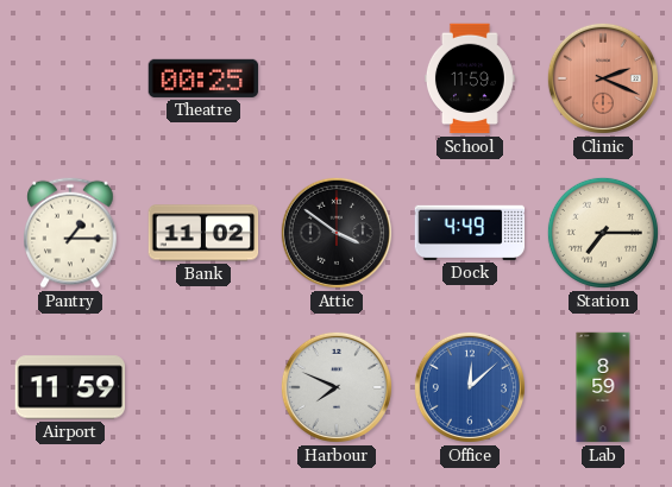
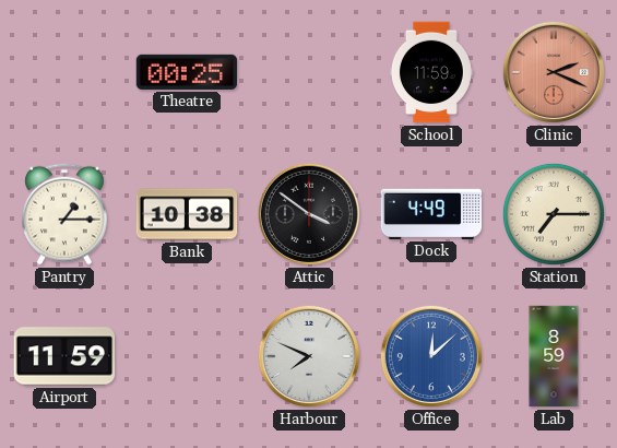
Bank: 11:02 -> 10:38
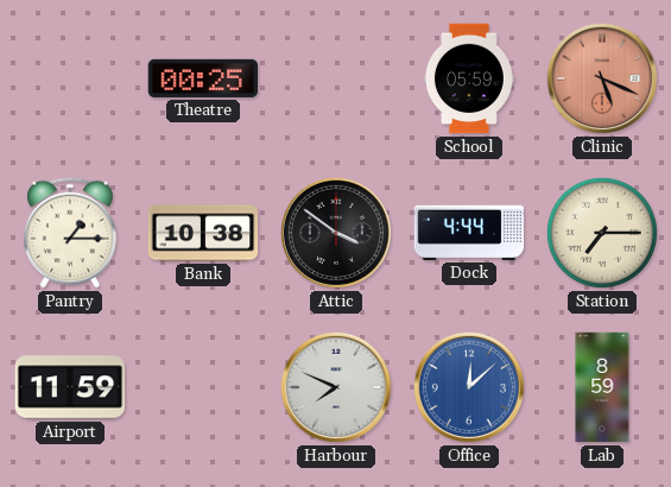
School: 11:59 -> 05:59
Clinic: 2:19 -> 5:19
Dock: 4:49 -> 4:44
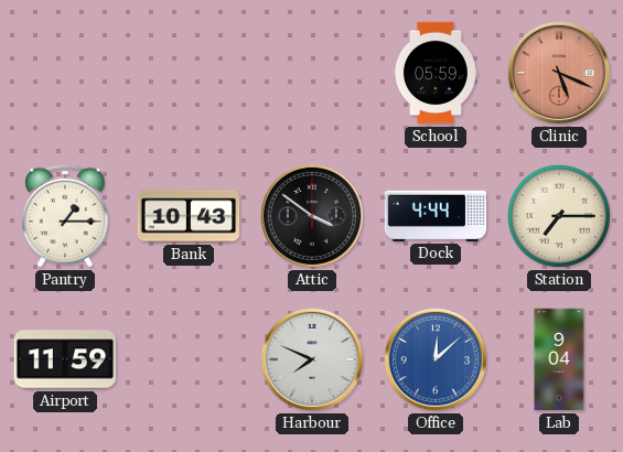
Theatre: 00:25 -> none
Bank: 10:38 -> 10:43
Lab: 8:59 -> 9:04
